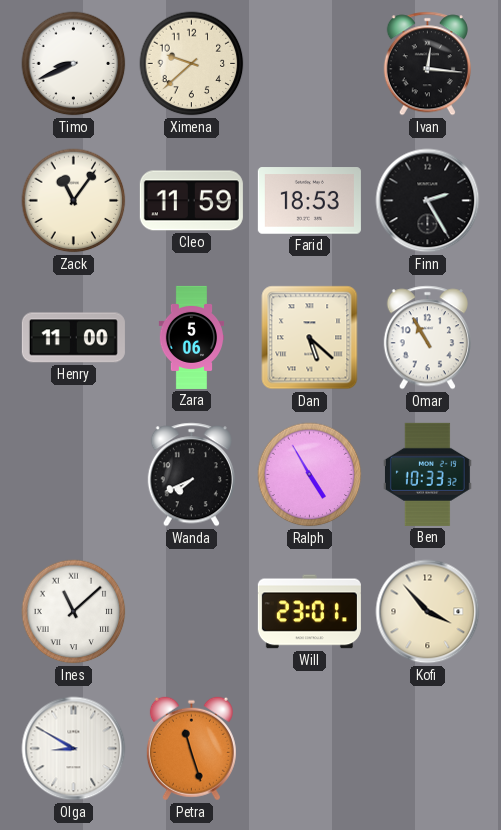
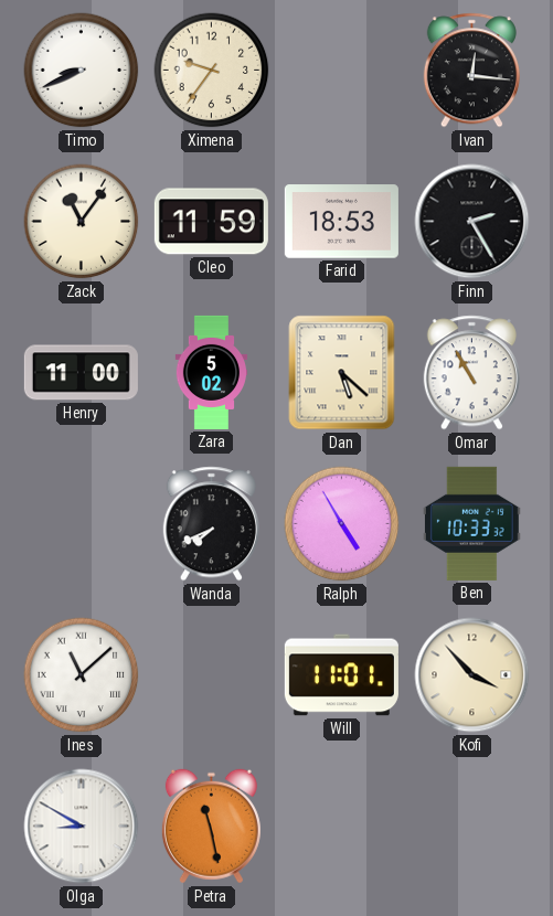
Ximena: 9:38 -> 9:36
Zara: 5:06 -> 5:02
Will: 23:01 -> 11:01
Petra: 11:27 -> 11:28
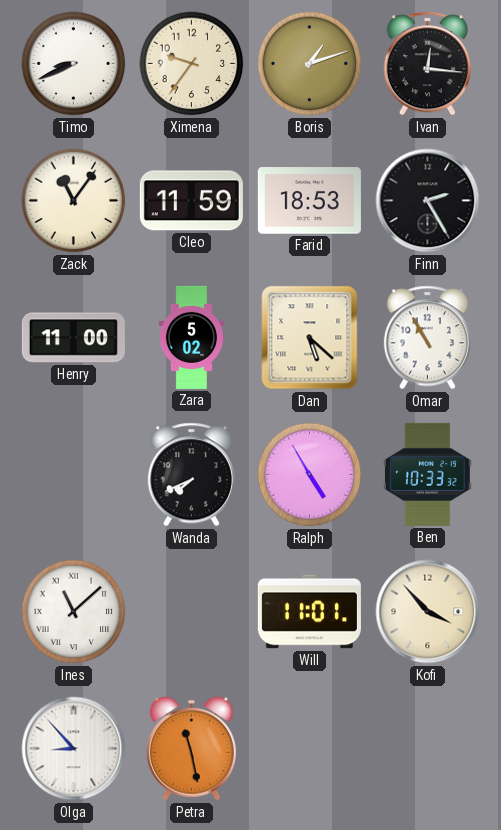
Boris: none -> 1:12
Olga: 8:50 -> 8:53
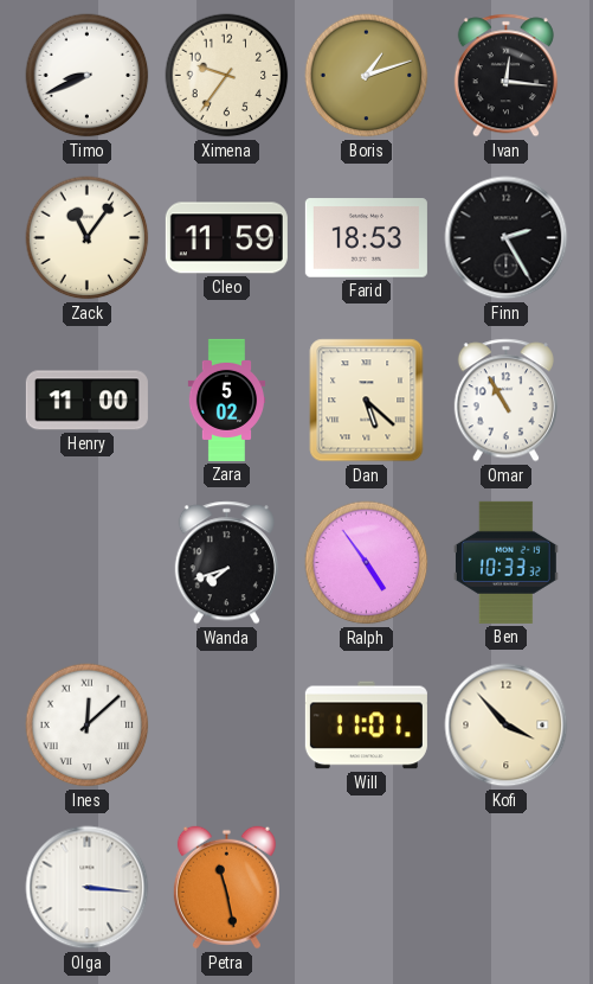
Wanda: 7:41 -> 7:42
Ralph: 4:55 -> 4:54
Ines: 11:08 -> 12:08
Olga: 8:53 -> 3:16
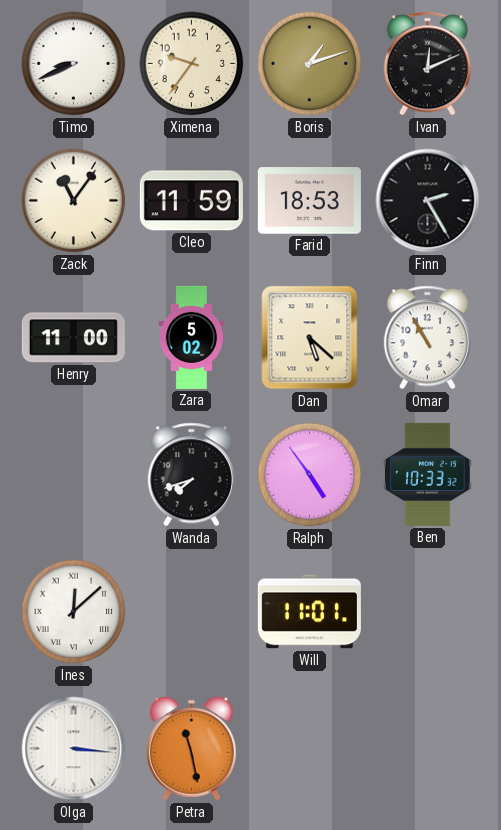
Ivan: 12:16 -> 12:11
Kofi: 3:53 -> none
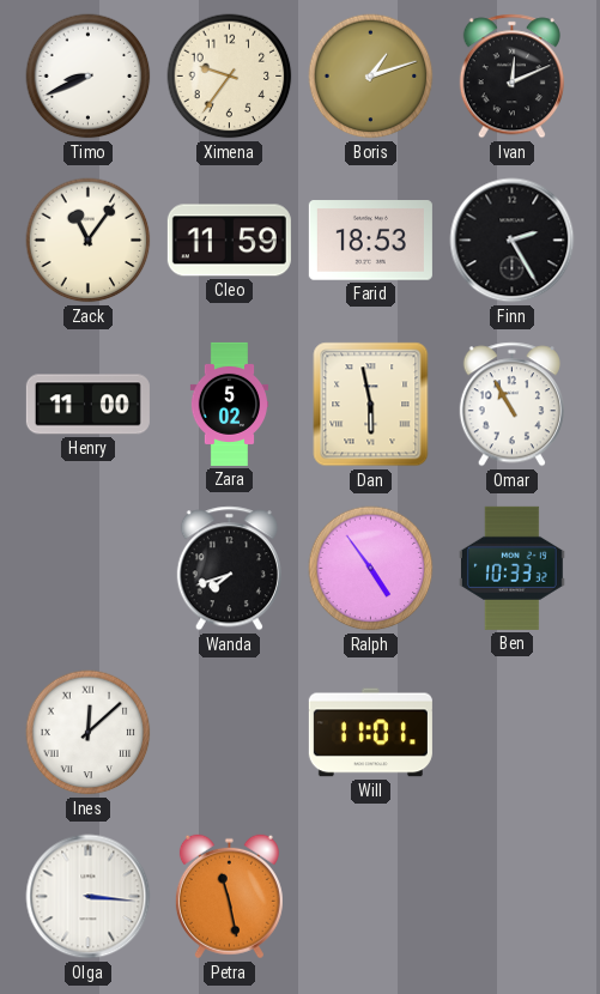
Dan: 5:22 -> 5:58
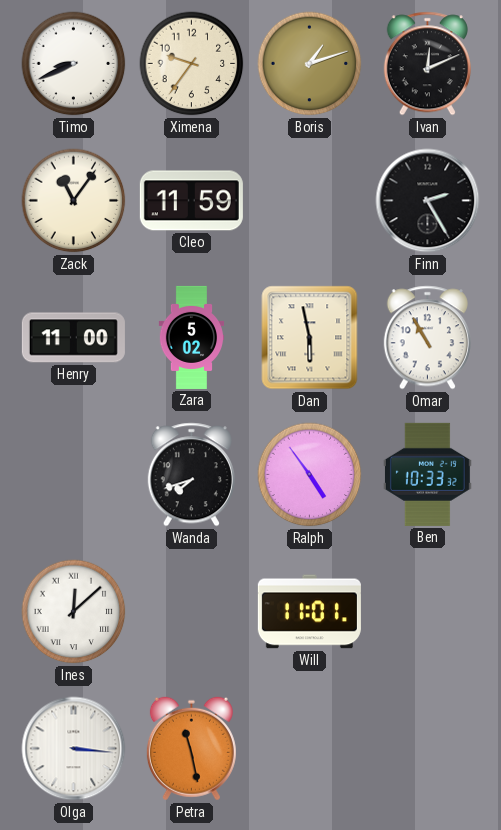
Farid: 18:53 -> none
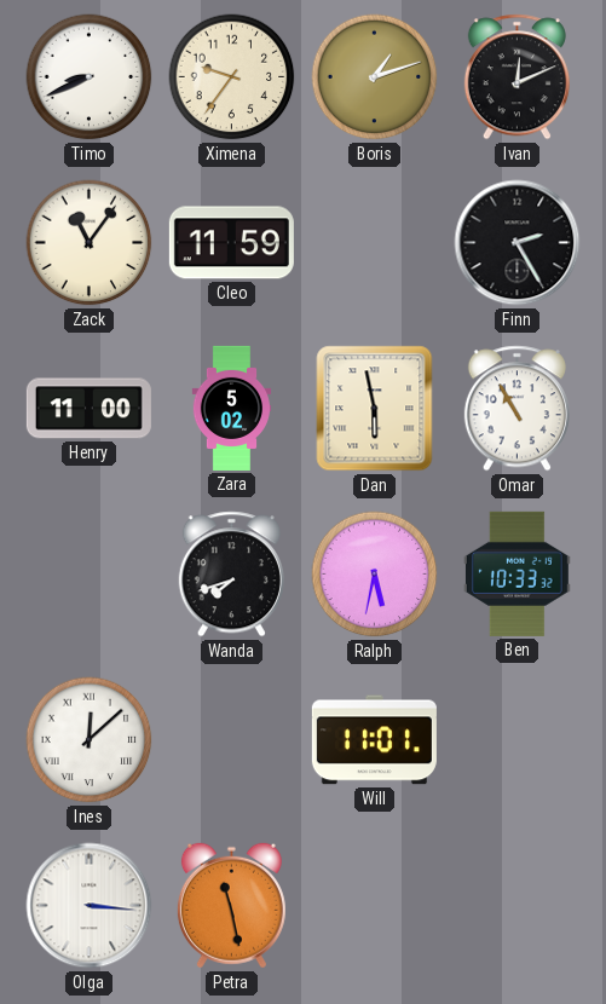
Ralph: 4:54 -> 5:32
